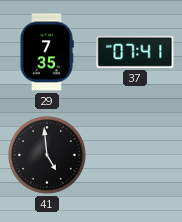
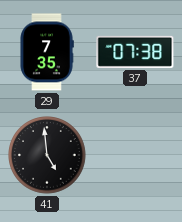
37: 07:41 -> 07:38
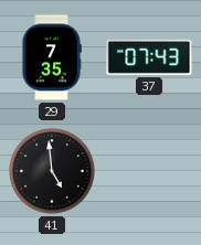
37: 07:38 -> 07:43
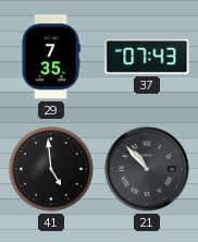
21: none -> 10:53
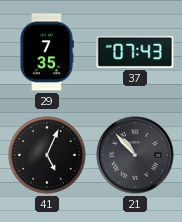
41: 4:59 -> 5:04
